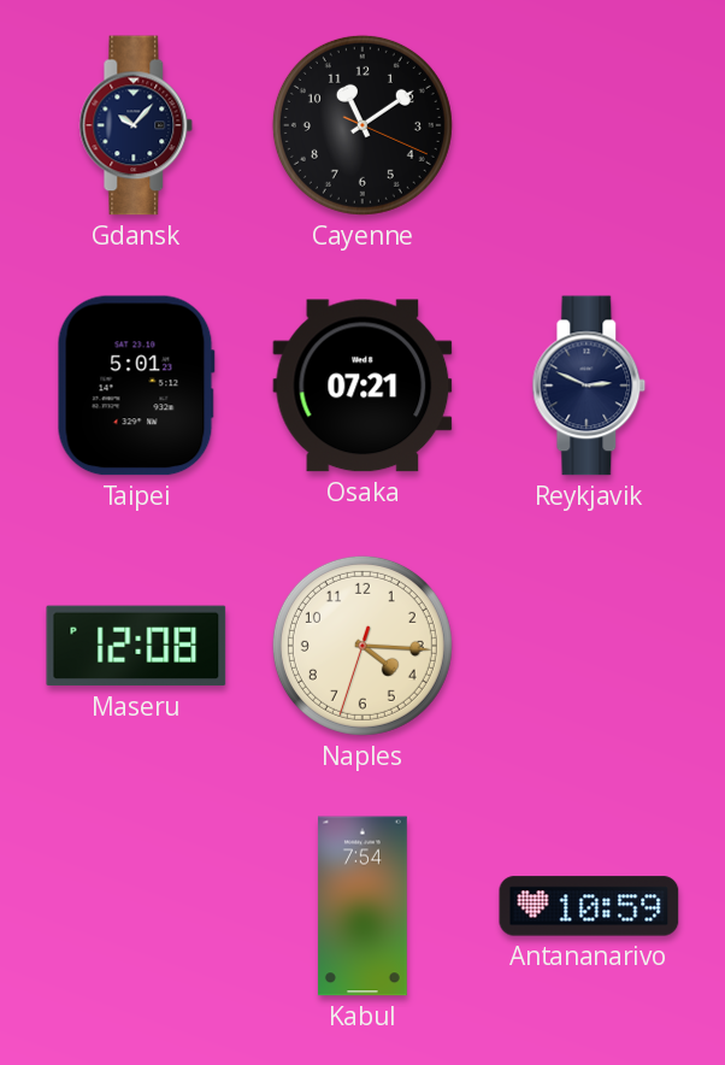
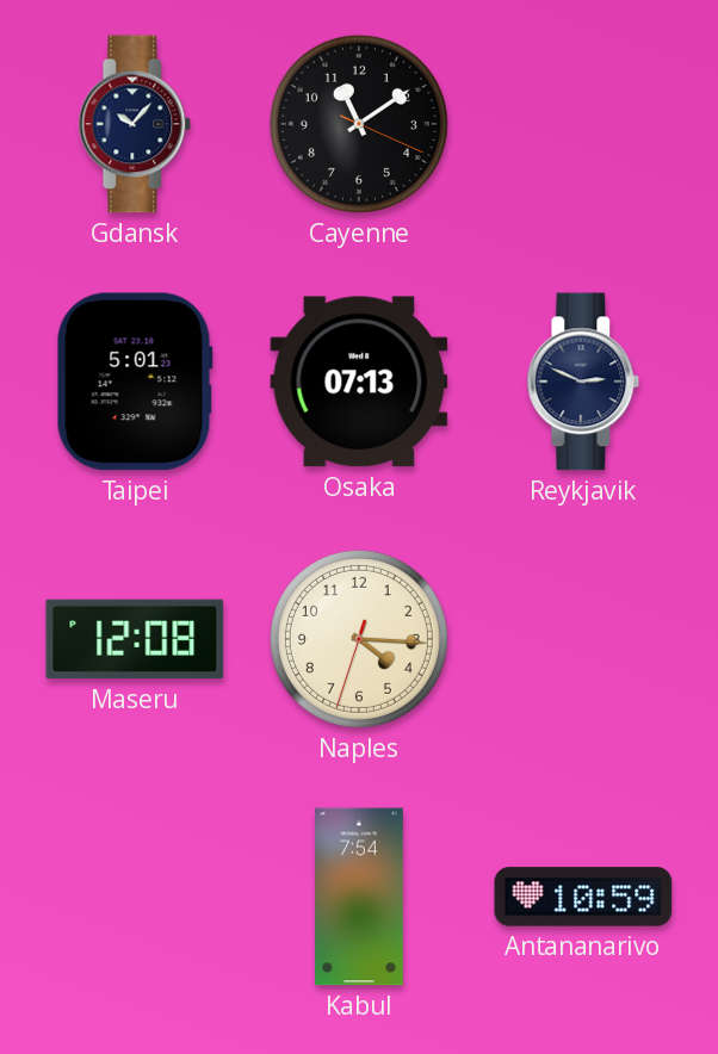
Osaka: 07:21 -> 07:13
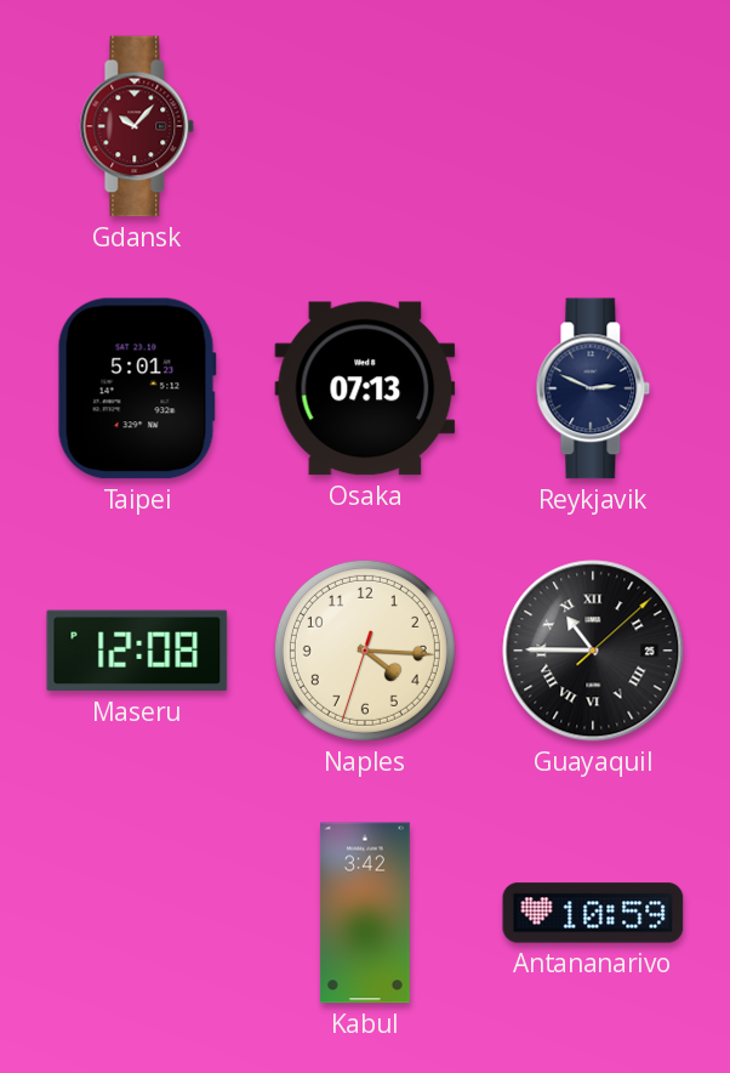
Gdansk dial: navy -> burgundy
Cayenne: 11:09 -> none
Guayaquil: none -> 10:45
Kabul: 7:54 -> 3:42
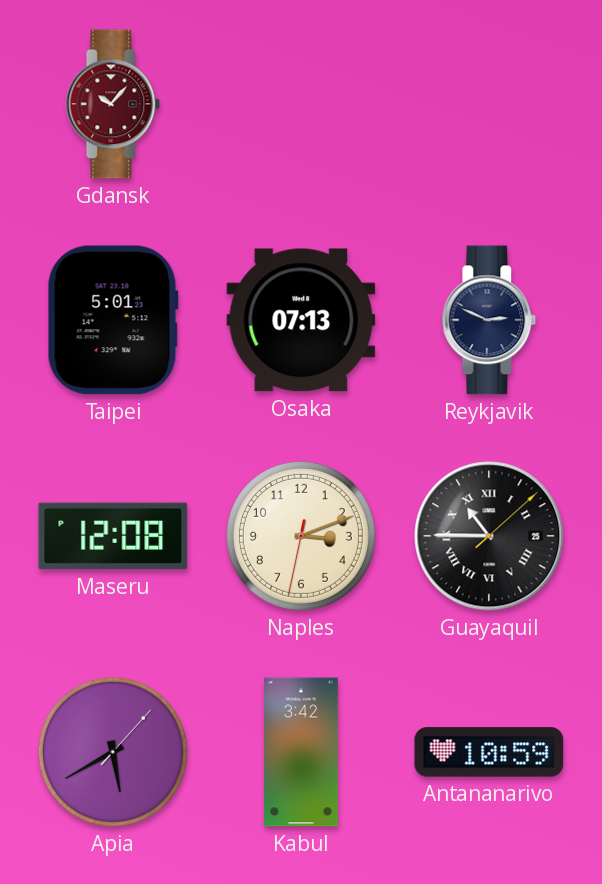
Naples: 4:15 -> 3:11
Apia: none -> 5:40
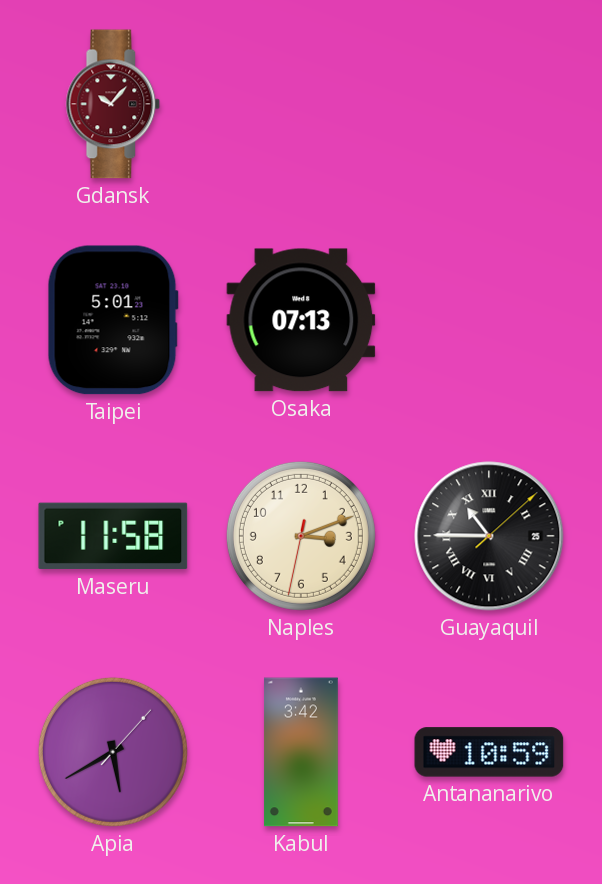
Reykjavik: 2:49 -> none
Maseru: 12:08 -> 11:58
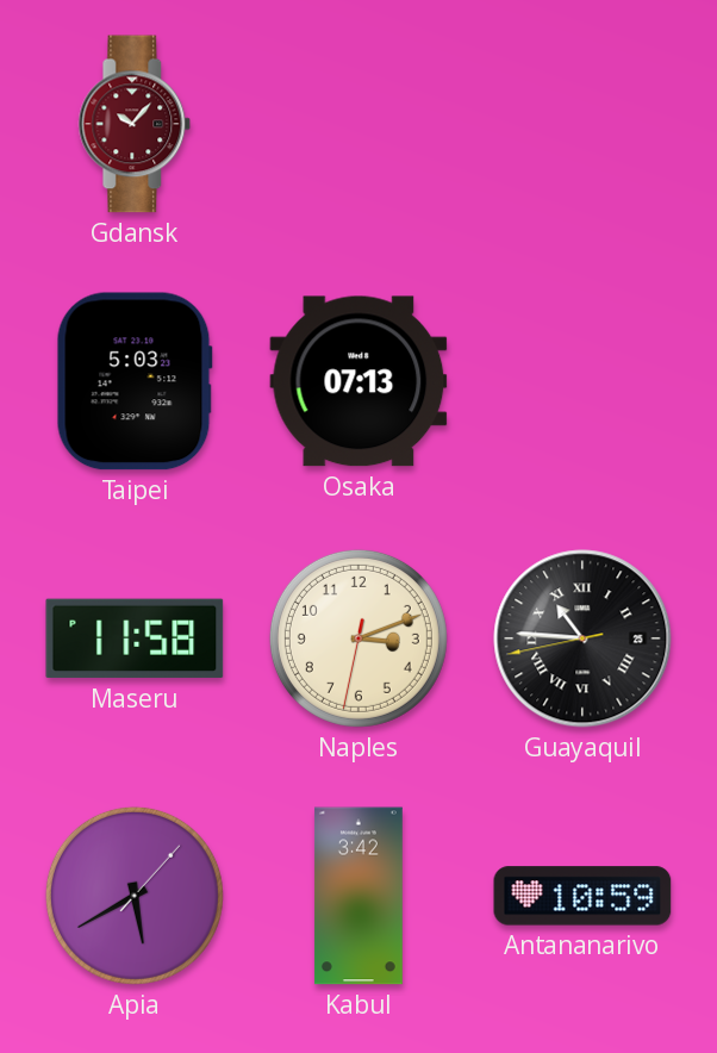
Taipei: 5:01 -> 5:03
Guayaquil: 10:45:08 -> 10:45:43
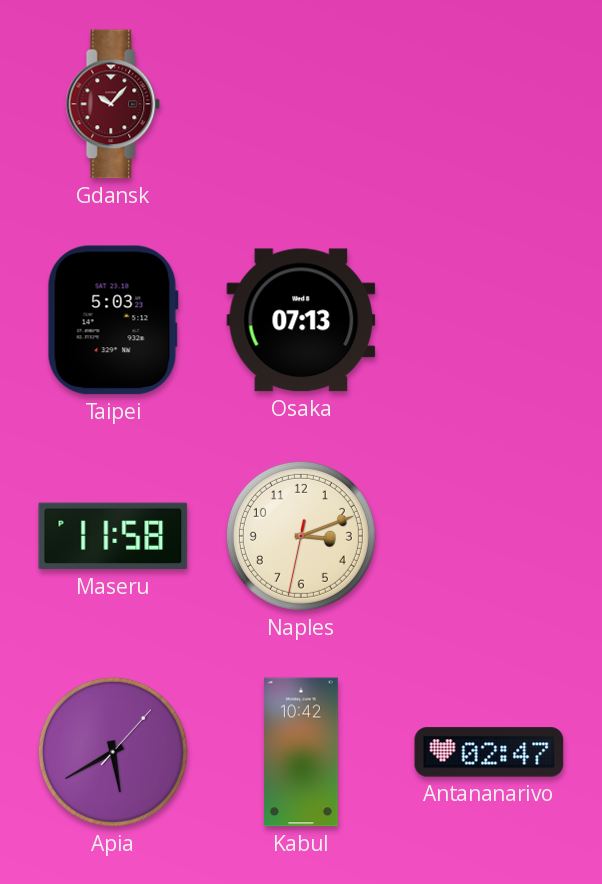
Guayaquil: 10:45 -> none
Kabul: 3:42 -> 10:42
Antananarivo: 10:59 -> 02:47
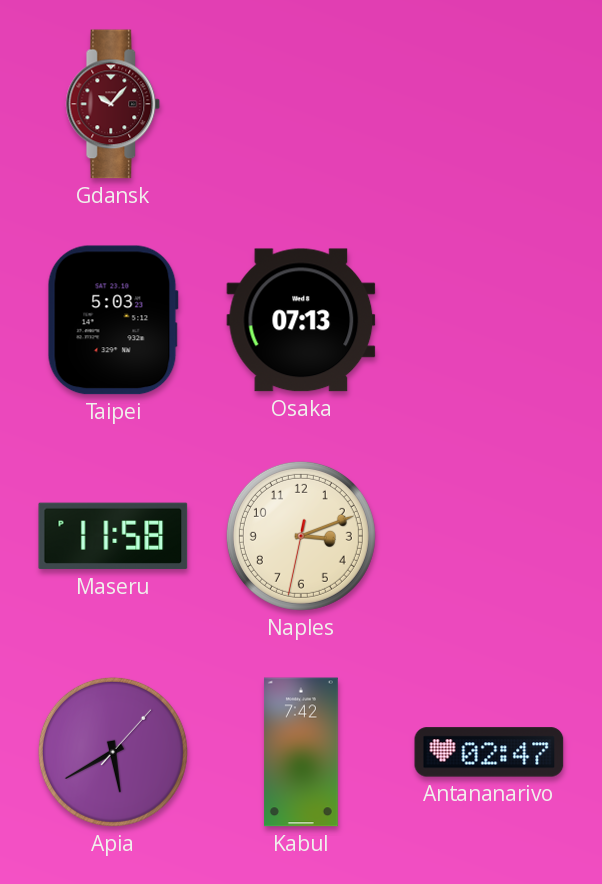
Kabul: 10:42 -> 7:42
